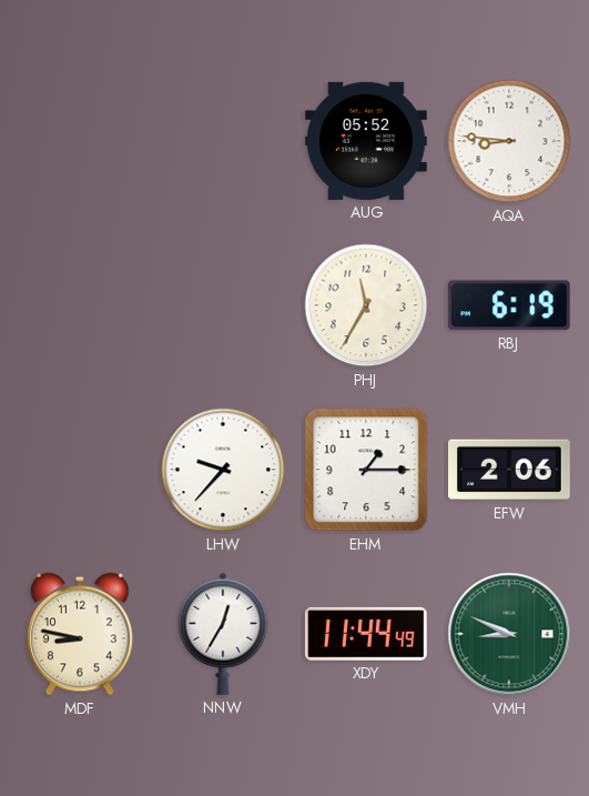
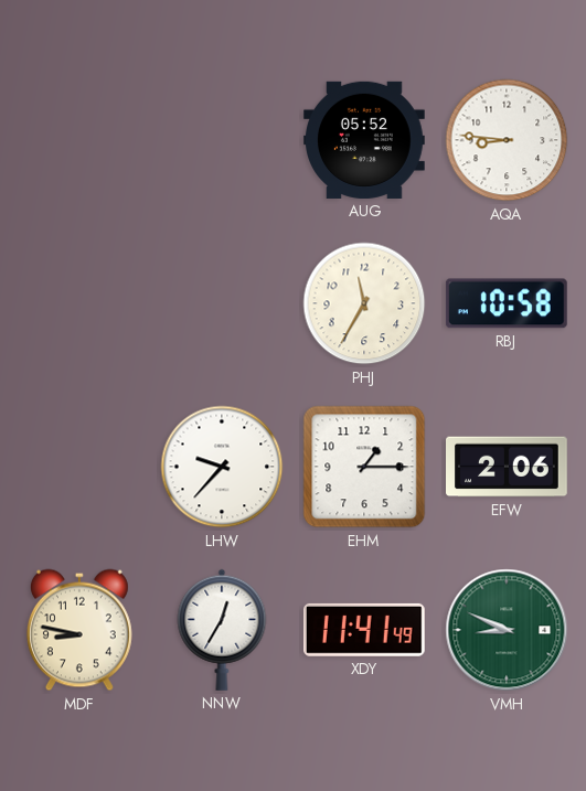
RBJ: 6:19 -> 10:58
XDY: 11:44 -> 11:41
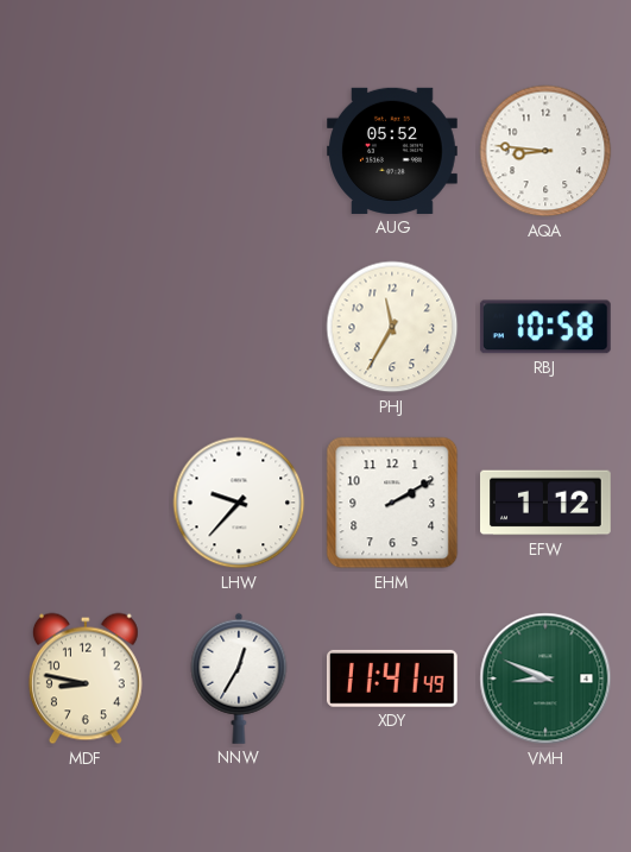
EHM: 1:15 -> 2:10
EFW: 2:06 -> 1:12
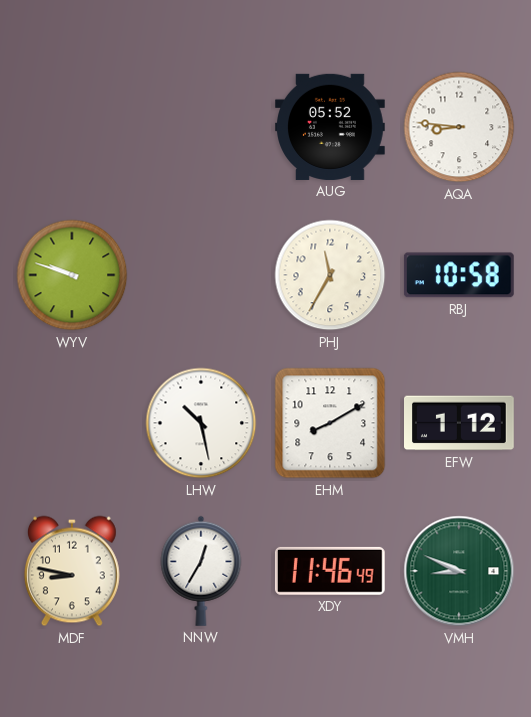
WYV: none -> 9:48
LHW: 9:37 -> 10:28
EHM: 2:10 -> 8:10
XDY: 11:41 -> 11:46
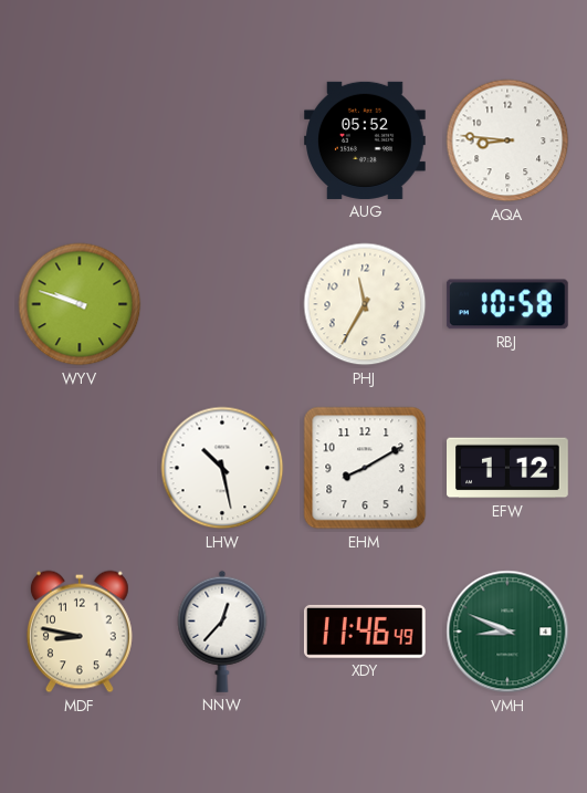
NNW: 12:35 -> 12:37
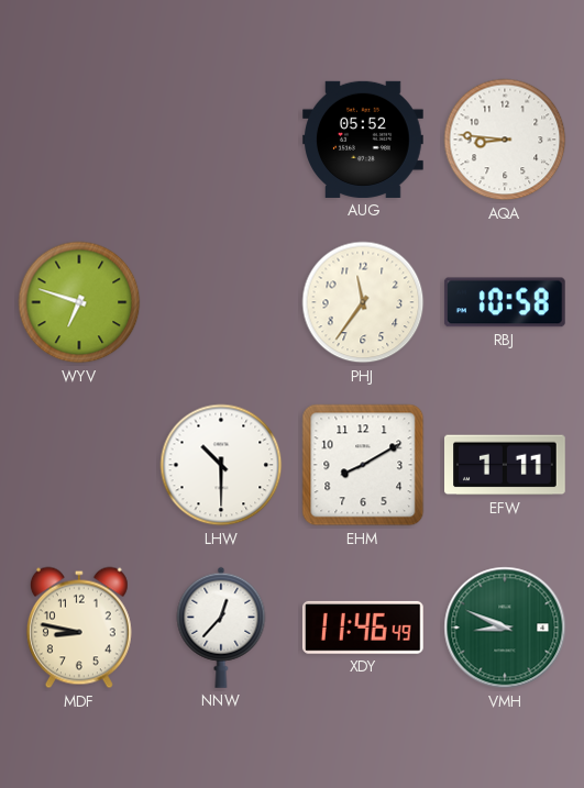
WYV: 9:48 -> 6:48
PHJ: 11:35 -> 11:36
LHW: 10:28 -> 10:30
EFW: 1:12 -> 1:11
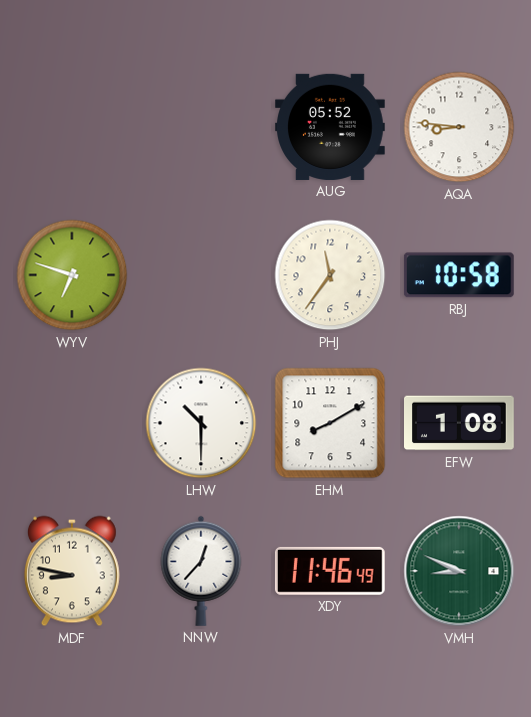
EFW: 1:11 -> 1:08
